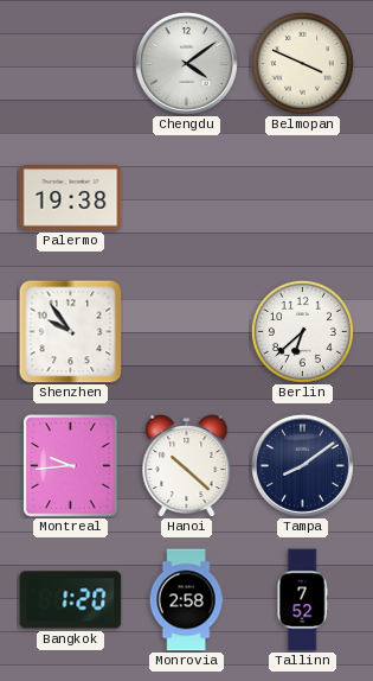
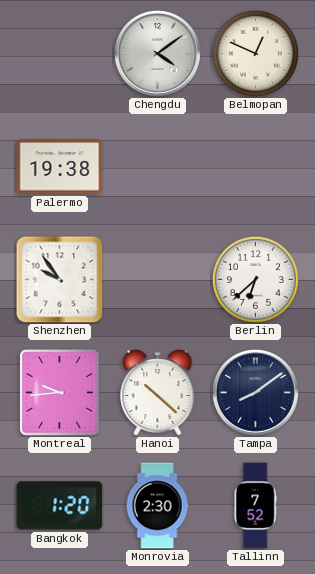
Belmopan: 3:49 -> 12:49
Monrovia: 2:58 -> 2:30
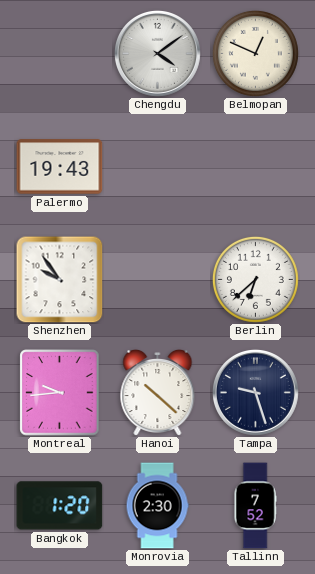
Palermo: 19:38 -> 19:43
Tampa: 8:09 -> 9:27
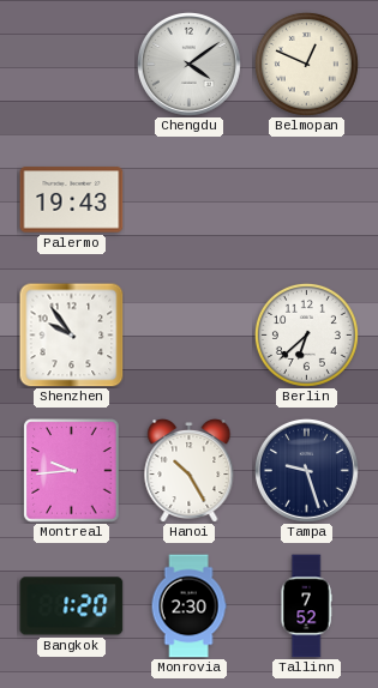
Hanoi: 10:22 -> 10:25
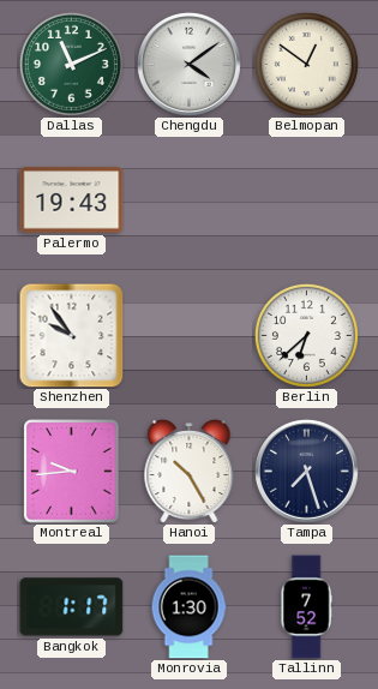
Dallas: none -> 11:11
Belmopan: 12:49 -> 12:51
Tampa: 9:27 -> 7:27
Bangkok: 1:20 -> 1:17
Monrovia: 2:30 -> 1:30
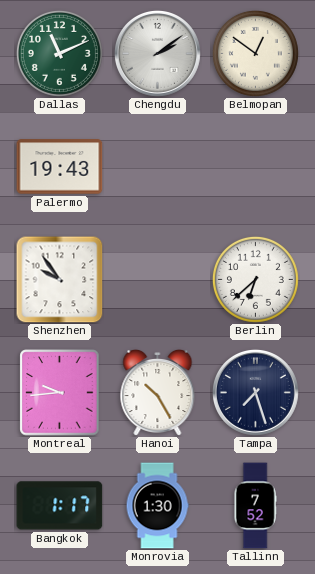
Chengdu: 4:09 -> 2:09
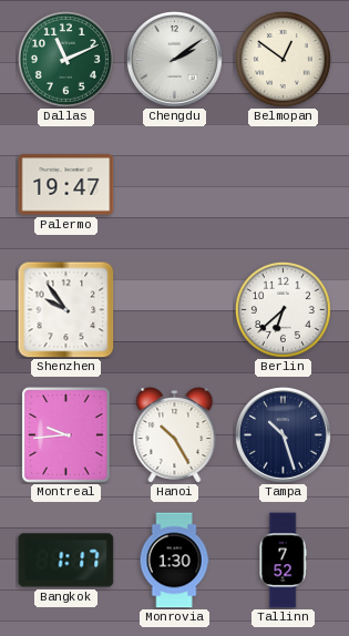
Palermo: 19:43 -> 19:47
Tampa: 7:27 -> 10:27
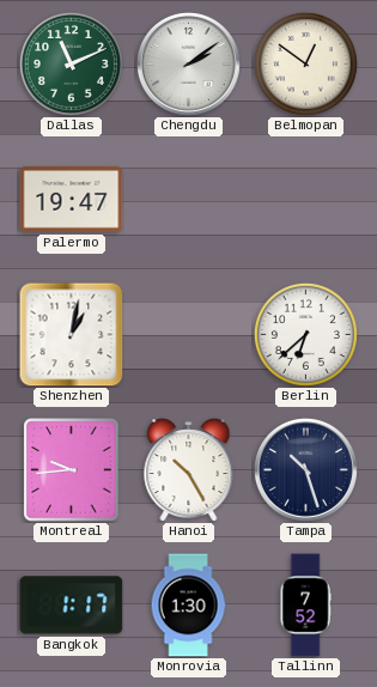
Shenzhen: 9:54 -> 1:02
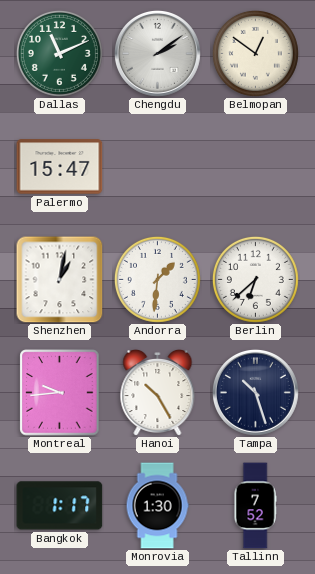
Palermo: 19:47 -> 15:47
Andorra: none -> 1:31
